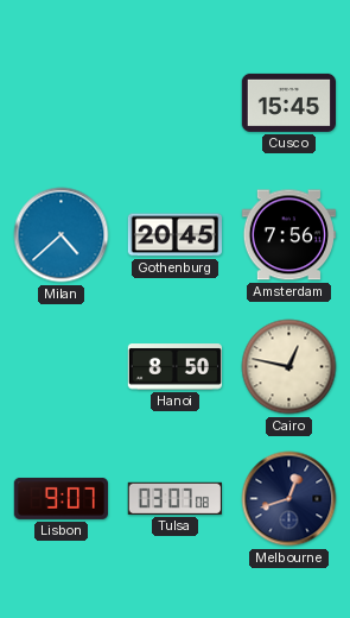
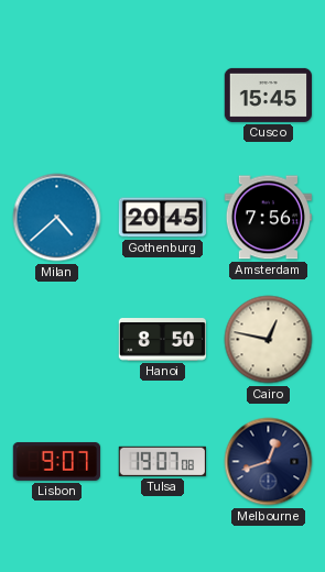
Tulsa: 03:07 -> 19:07
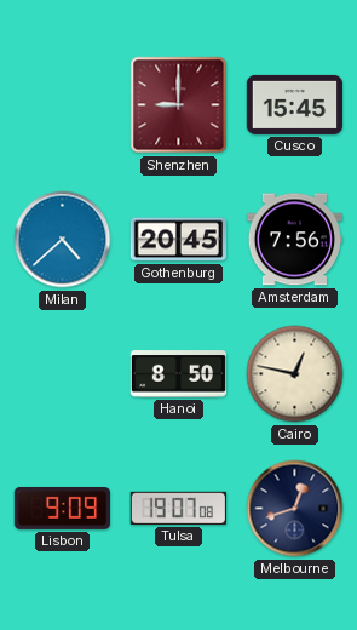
Shenzhen: none -> 9:00
Lisbon: 9:07 -> 9:09
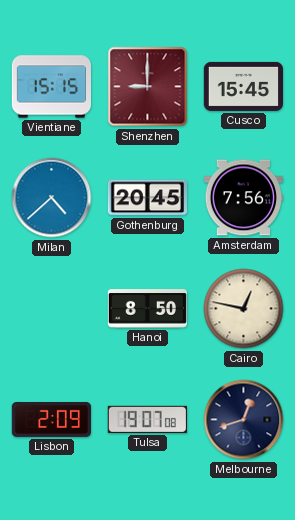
Vientiane: none -> 15:15
Lisbon: 9:09 -> 2:09
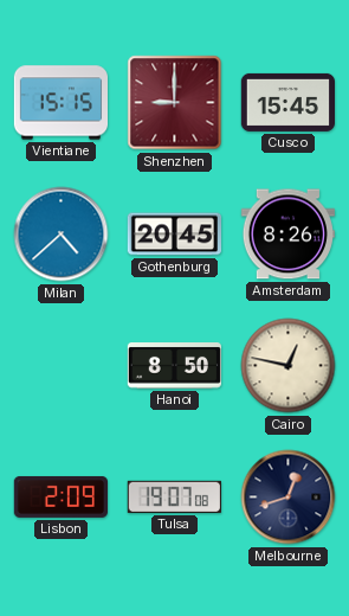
Amsterdam: 7:56 -> 8:26
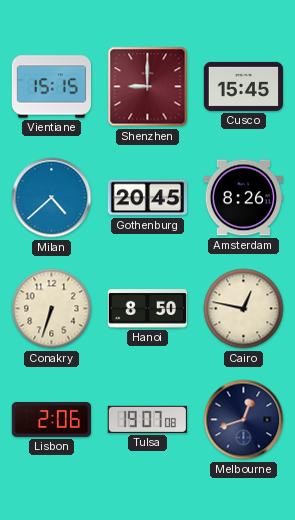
Conakry: none -> 6:33
Lisbon: 2:09 -> 2:06
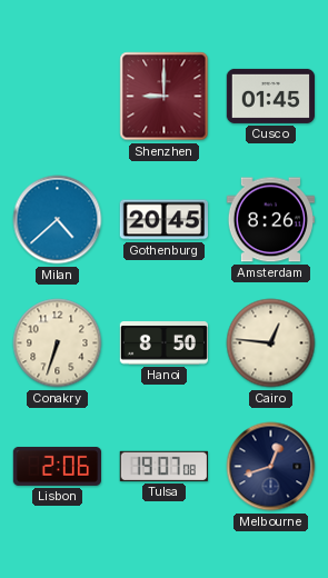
Vientiane: 15:15 -> none
Cusco: 15:45 -> 01:45
Cairo: 12:47 -> 12:46
